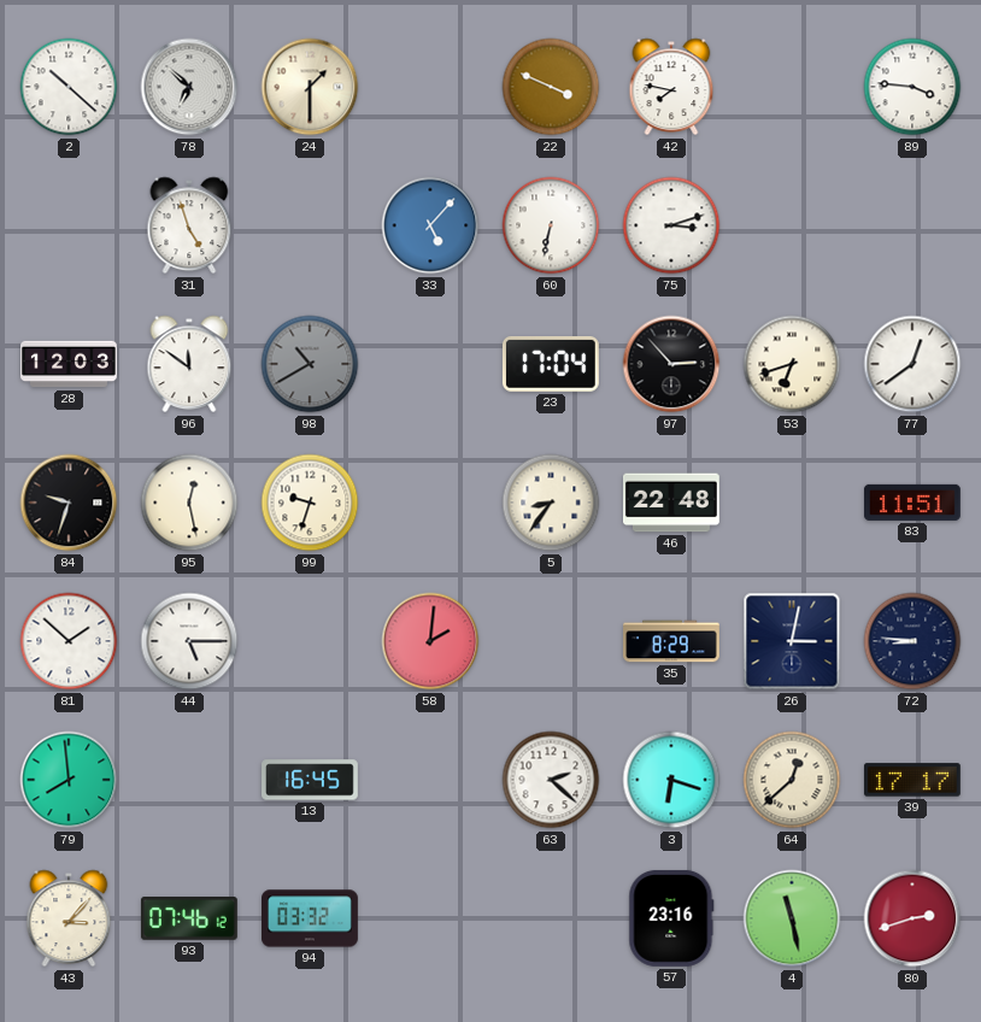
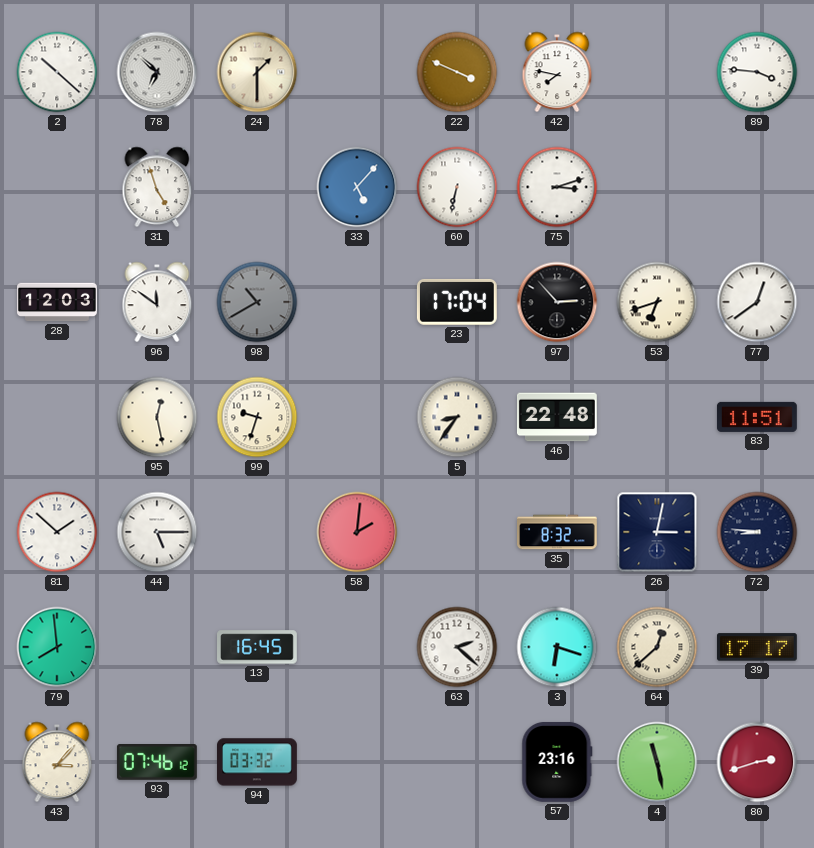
84: 9:33 -> none
35: 8:29 -> 8:32
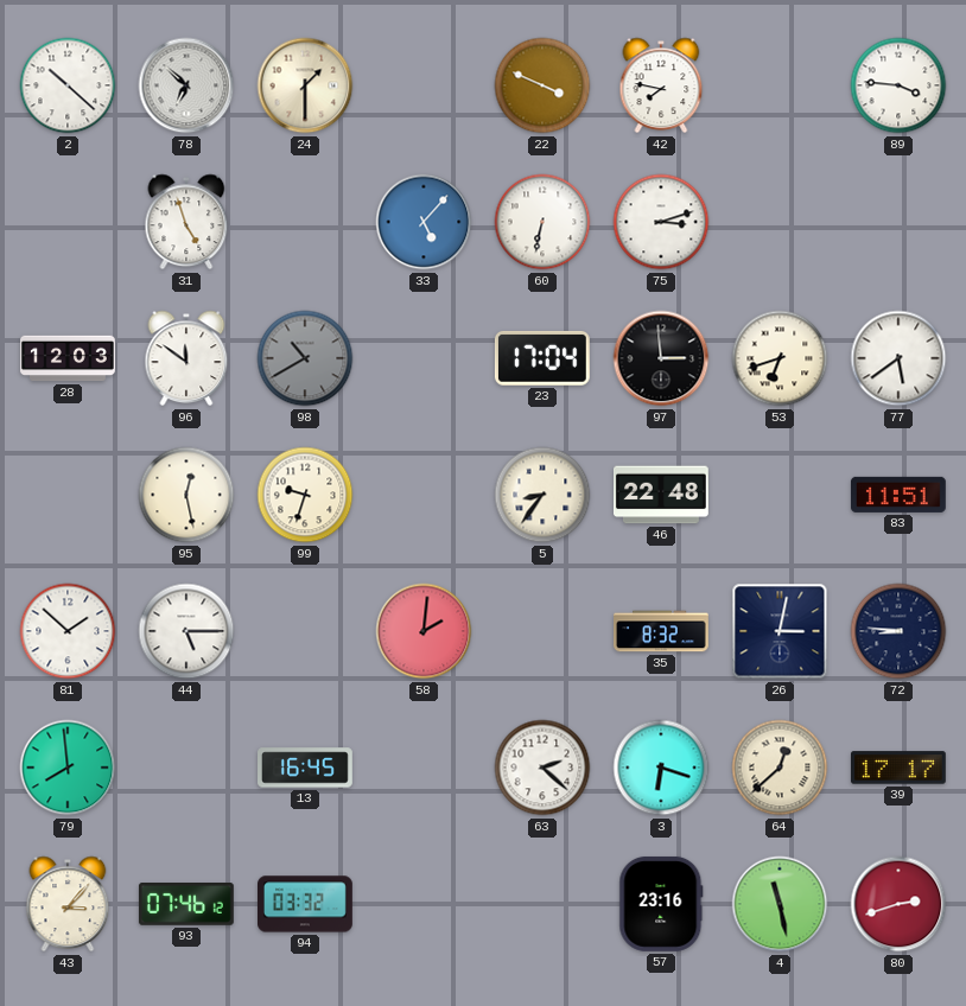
97: 2:53 -> 2:59
77: 12:39 -> 5:39
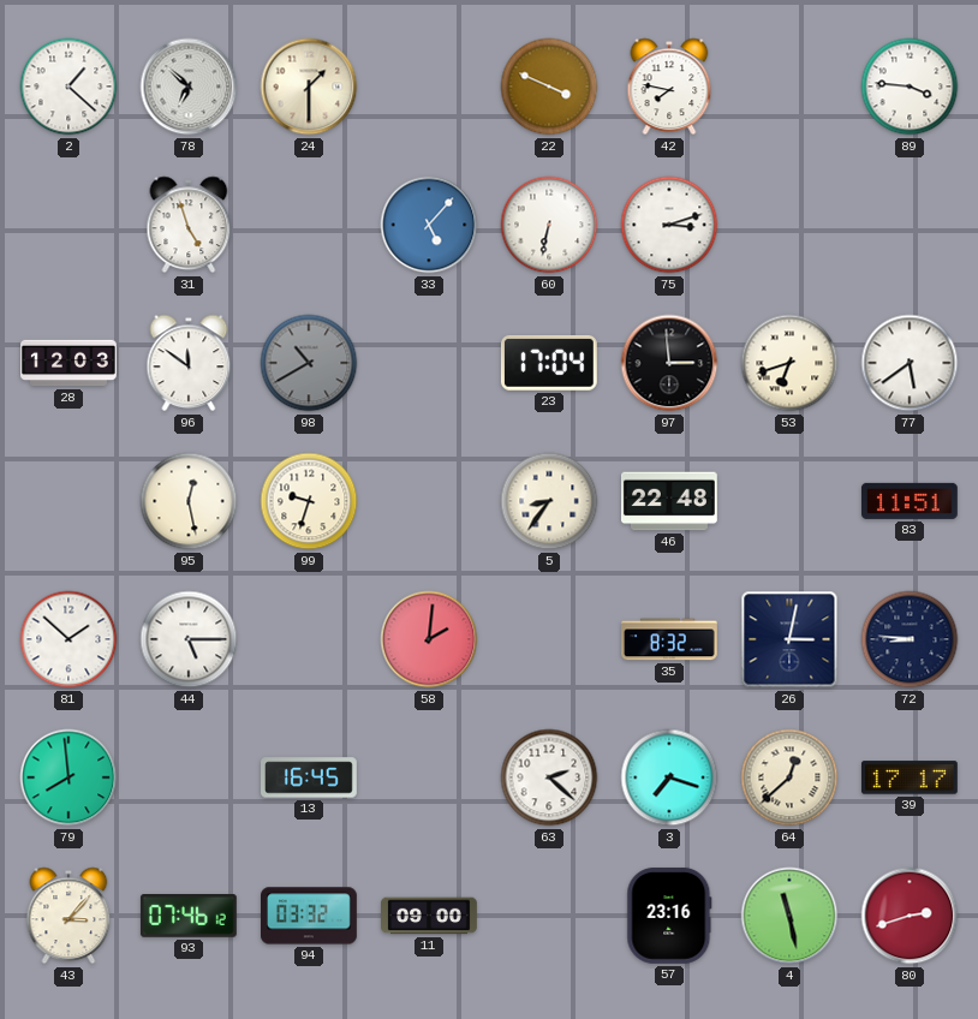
2: 10:22 -> 1:22
3: 6:18 -> 7:18
11: none -> 09:00
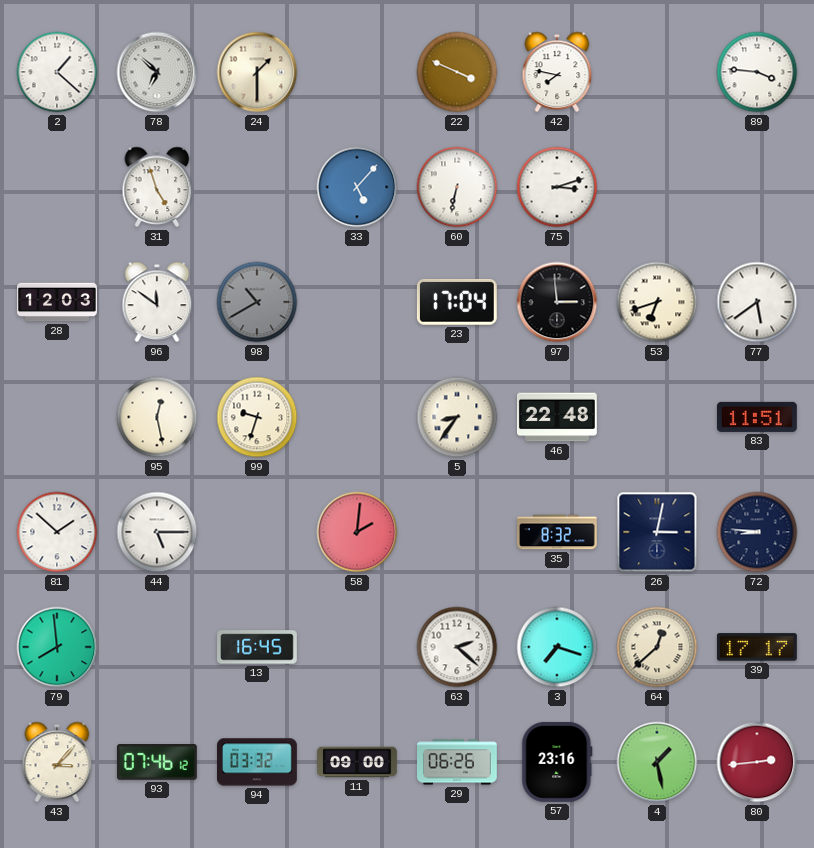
29: none -> 06:26
4: 11:28 -> 1:28
80: 2:42 -> 2:44
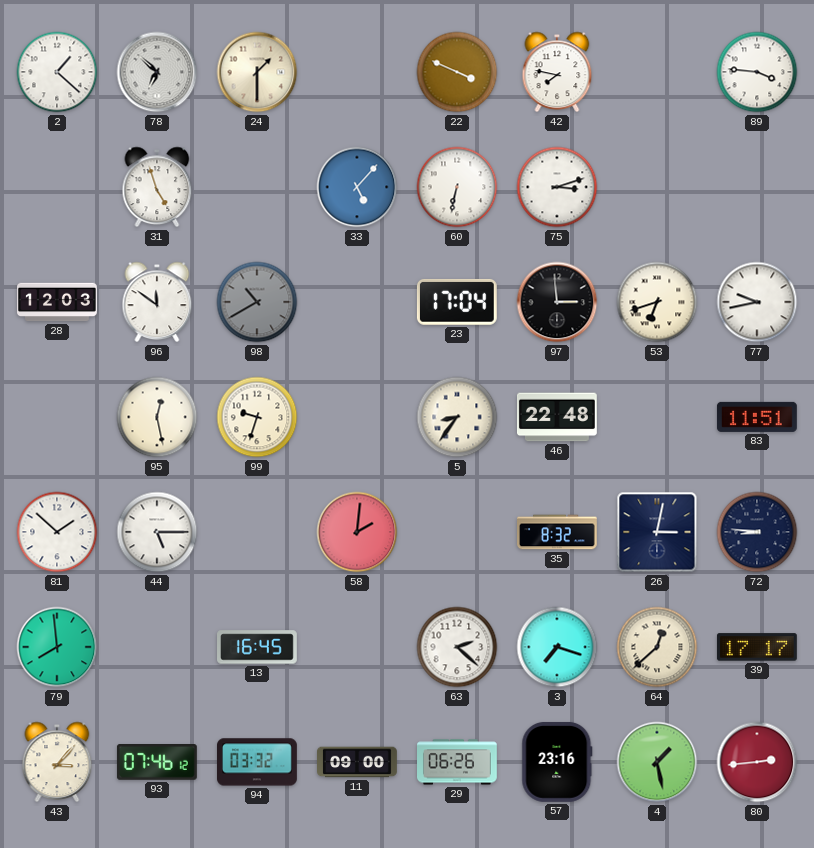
77: 5:39 -> 9:43
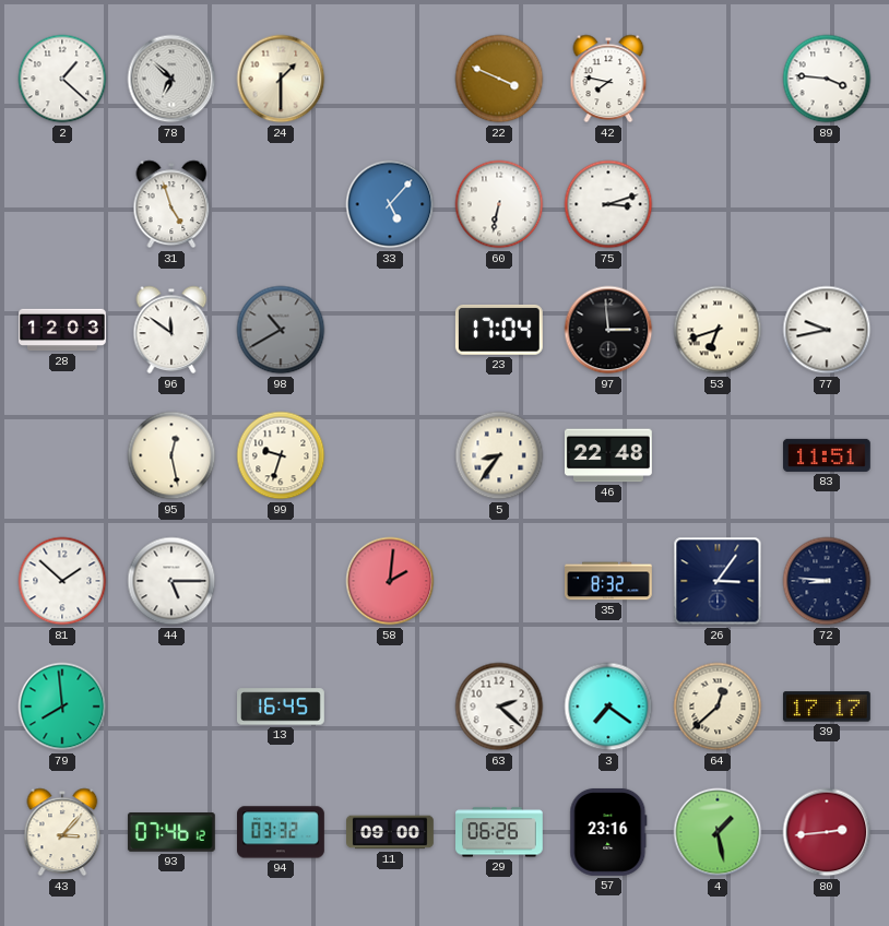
26: 3:02 -> 3:06
3: 7:18 -> 7:21
